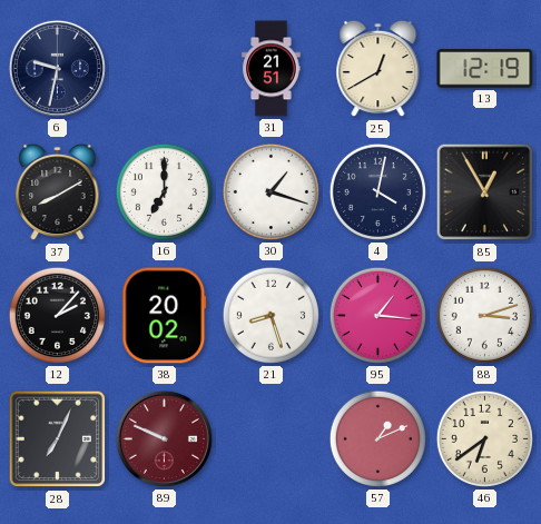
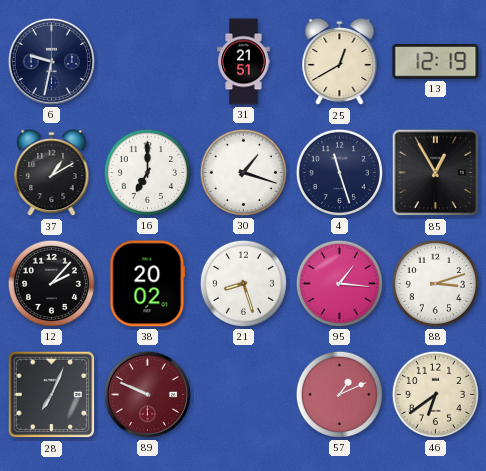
37: 8:10 -> 1:10
4: 4:02 -> 11:27
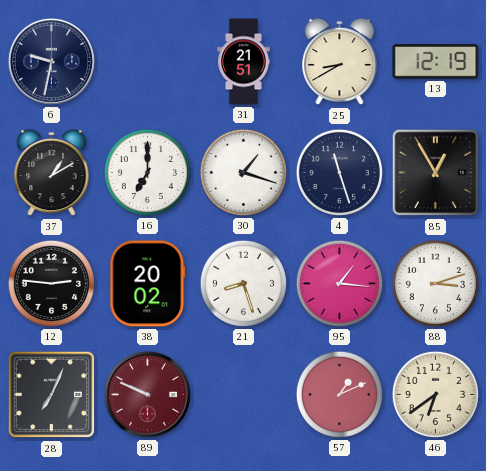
25: 12:40 -> 8:40
12: 2:07 -> 2:46
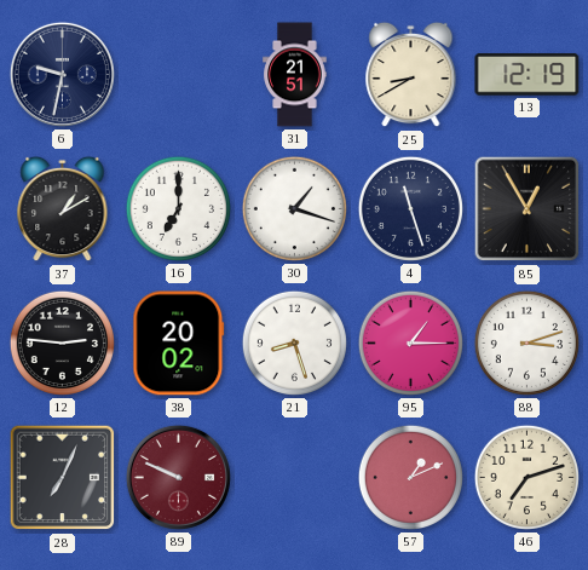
95: 1:16 -> 1:15
46: 6:39 -> 7:12
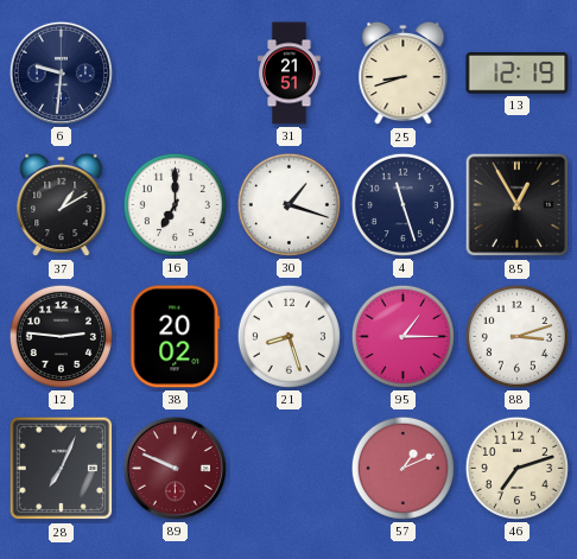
6: 9:32 -> 9:31
25: 8:40 -> 8:42
